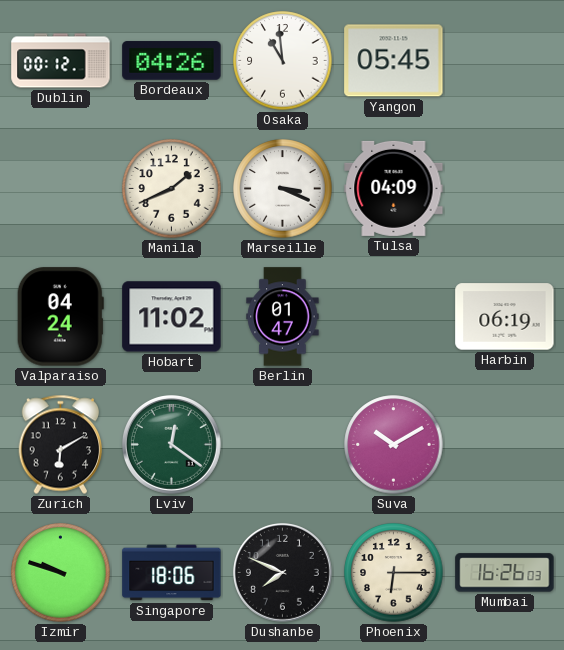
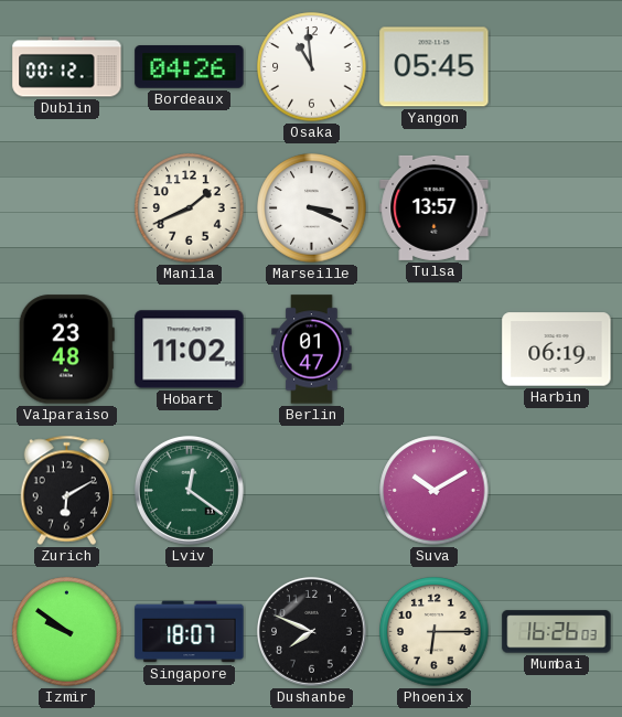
Tulsa: 04:09 -> 13:57
Valparaiso: 04:24 -> 23:48
Izmir: 9:48 -> 9:51
Singapore: 18:06 -> 18:07
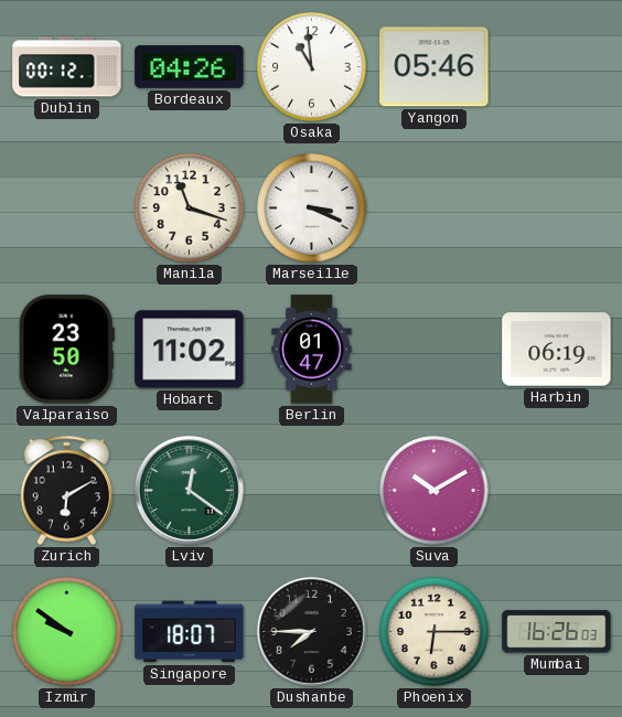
Yangon: 05:45 -> 05:46
Manila: 1:41 -> 11:18
Tulsa: 13:57 -> none
Valparaiso: 23:48 -> 23:50
Dushanbe: 7:49 -> 7:45
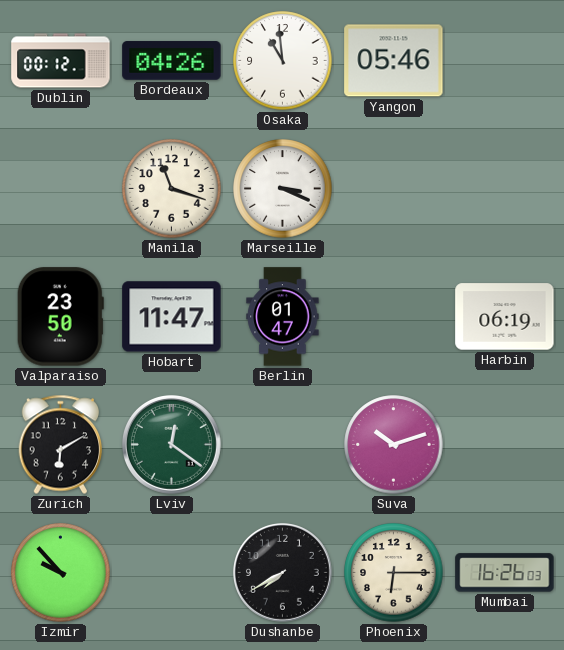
Hobart: 11:02 -> 11:47
Suva: 10:10 -> 10:12
Izmir: 9:51 -> 9:53
Singapore: 18:07 -> none
Dushanbe: 7:45 -> 7:40
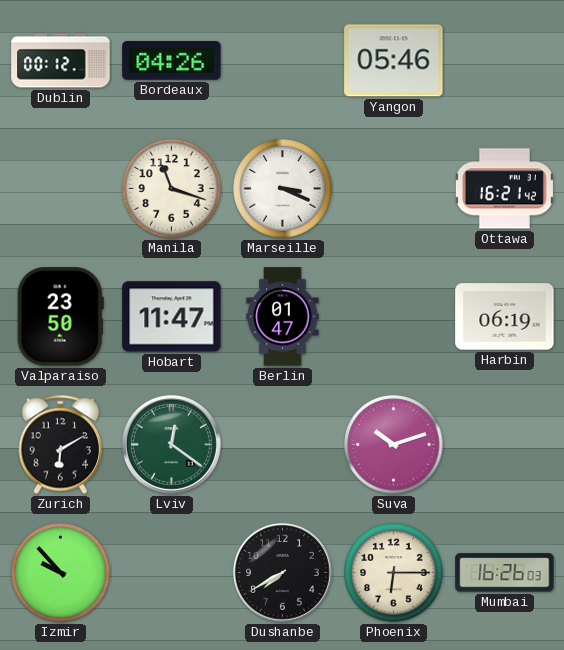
Osaka: 10:59 -> none
Ottawa: none -> 16:21
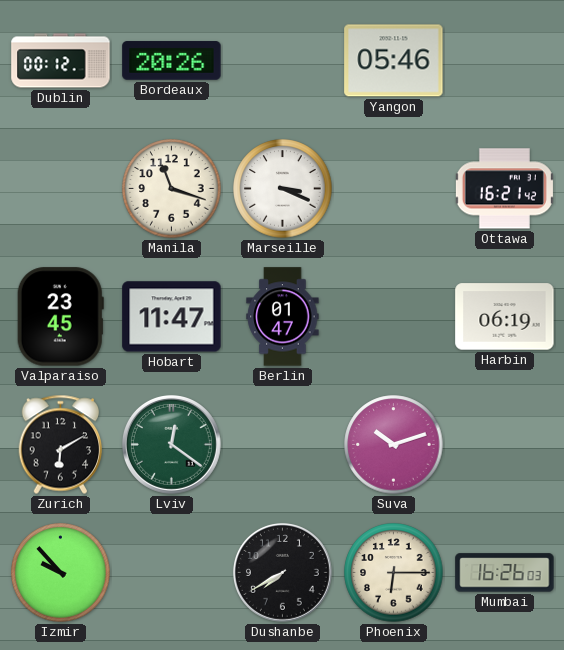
Bordeaux: 04:26 -> 20:26
Valparaiso: 23:50 -> 23:45
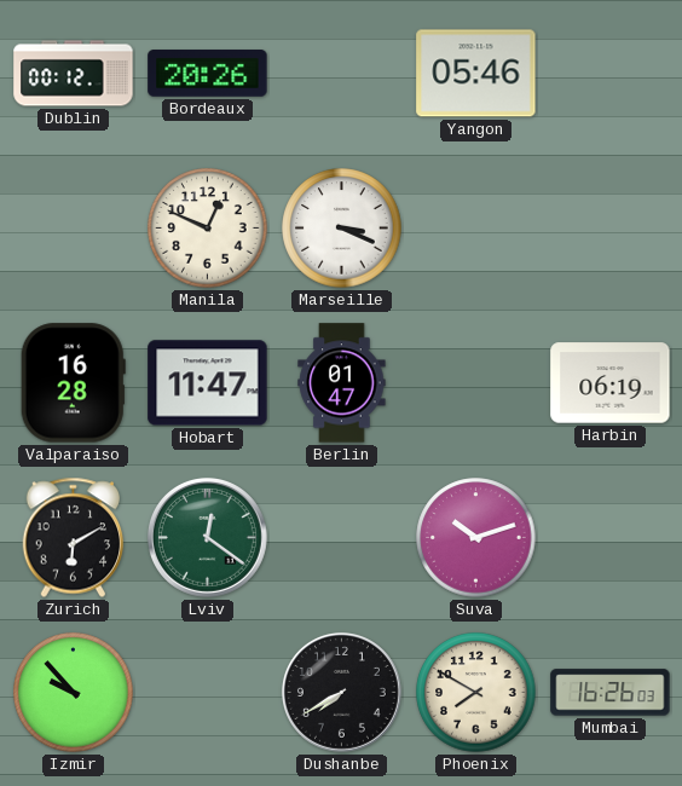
Manila: 11:18 -> 12:49
Ottawa: 16:21 -> none
Valparaiso: 23:45 -> 16:28
Phoenix: 6:15 -> 7:50
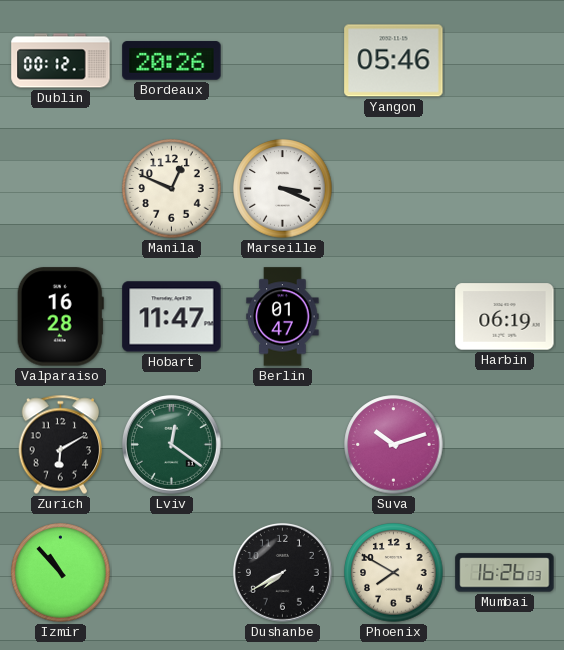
Izmir: 9:53 -> 10:53
